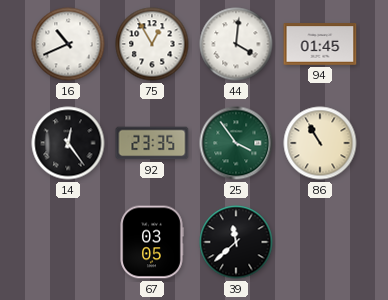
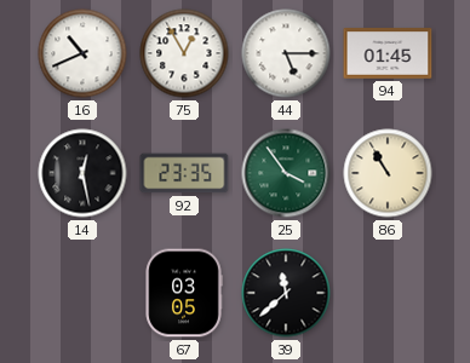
44: 4:01 -> 5:15
14: 12:24 -> 12:28
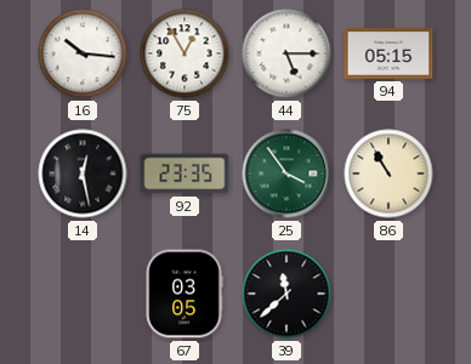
16: 10:41 -> 10:16
94: 01:45 -> 05:15
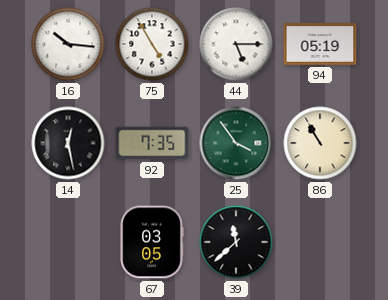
75: 12:55 -> 4:55
94: 05:15 -> 05:19
92: 23:35 -> 7:35
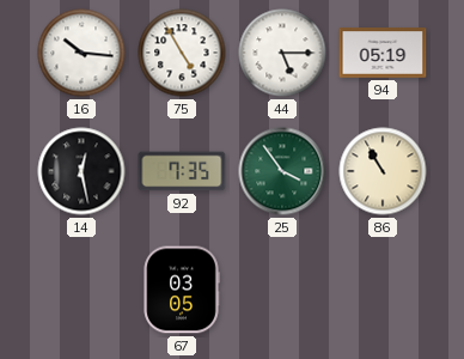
39: 11:38 -> none
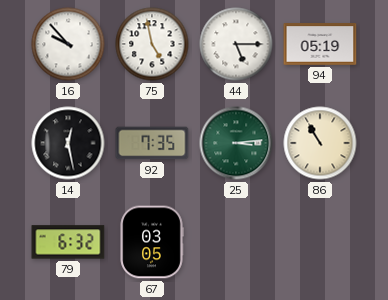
16: 10:16 -> 9:53
75: 4:55 -> 4:58
25: 3:54 -> 3:14
79: none -> 6:32
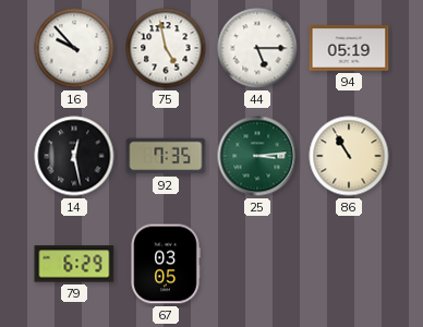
79: 6:32 -> 6:29
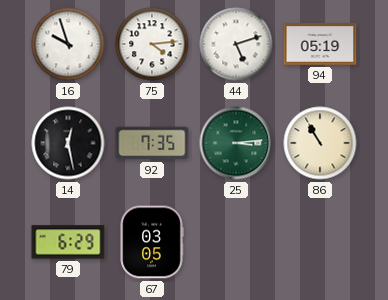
16: 9:53 -> 9:57
75: 4:58 -> 4:14
44: 5:15 -> 5:12
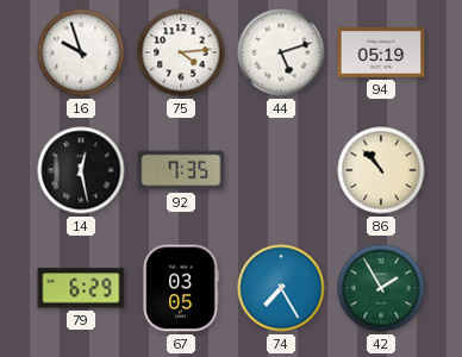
25: 3:14 -> none
86: 10:55 -> 10:53
74: none -> 7:25
42: none -> 1:55
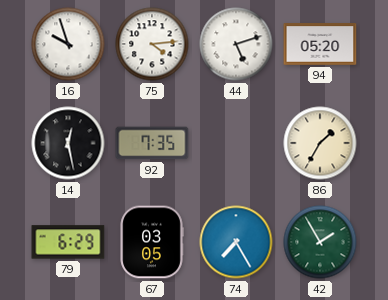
94: 05:19 -> 05:20
86: 10:53 -> 1:35
